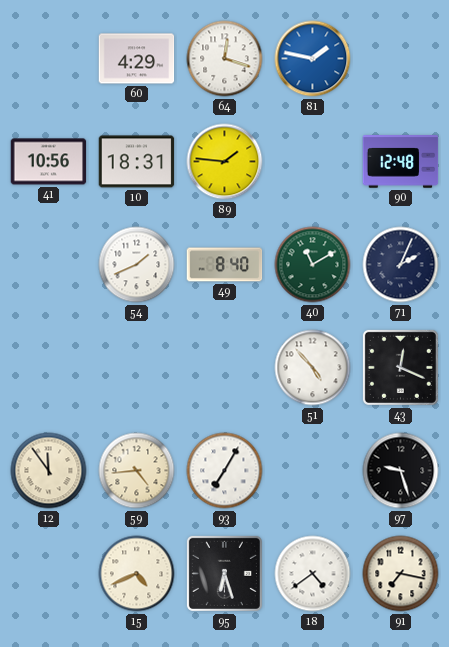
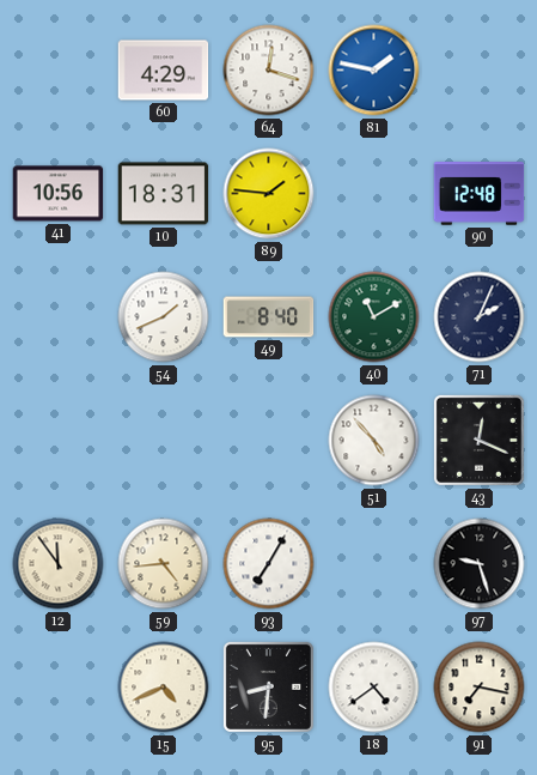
95: 6:27 -> 8:31
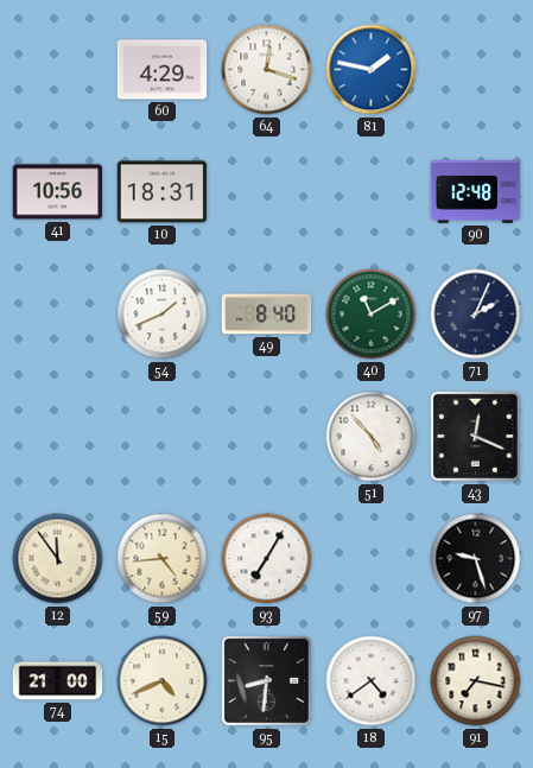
89: 1:46 -> none
74: none -> 21:00
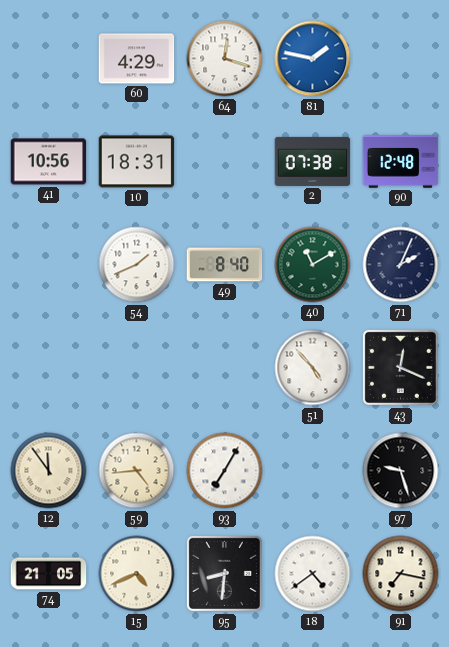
2: none -> 07:38
74: 21:00 -> 21:05
